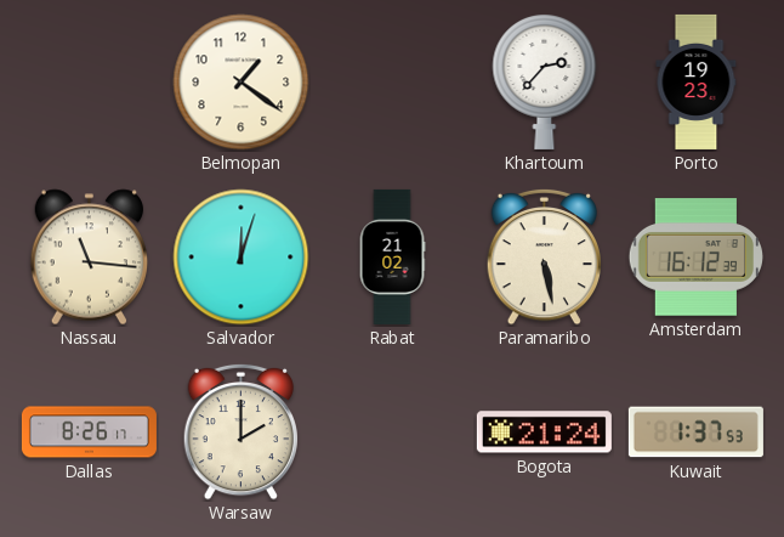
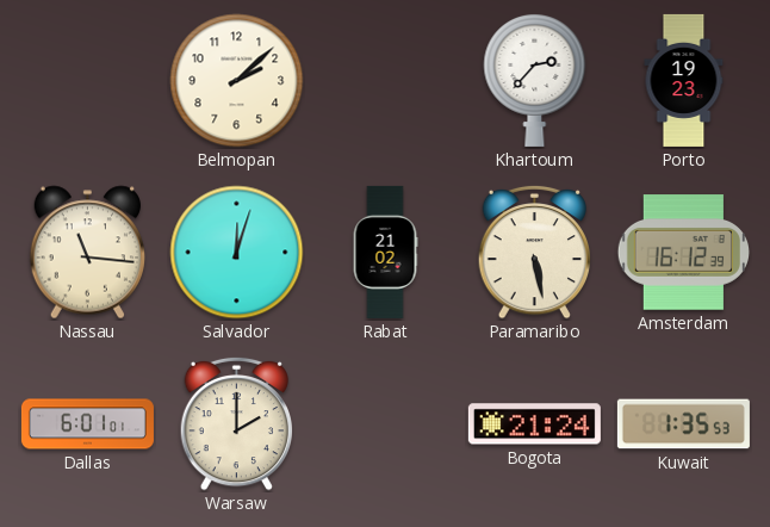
Belmopan: 1:21 -> 2:08
Dallas: 8:26 -> 6:01
Kuwait: 1:37 -> 1:35
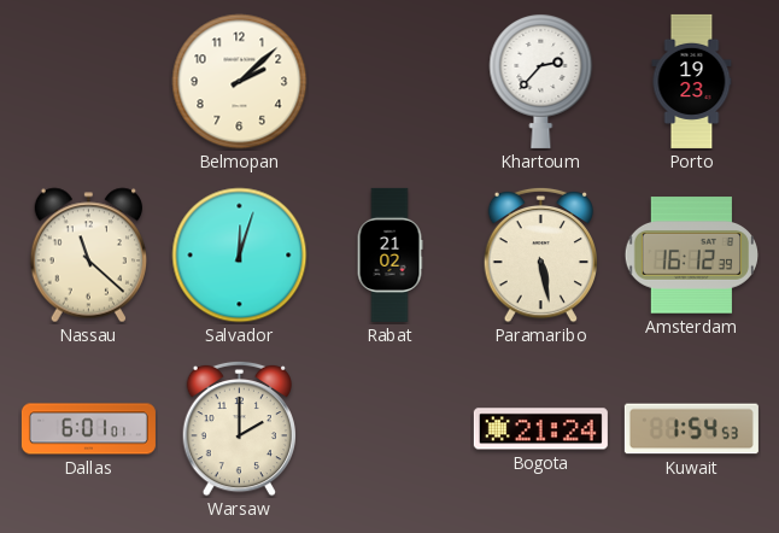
Nassau: 11:16 -> 11:22
Kuwait: 1:35 -> 1:54
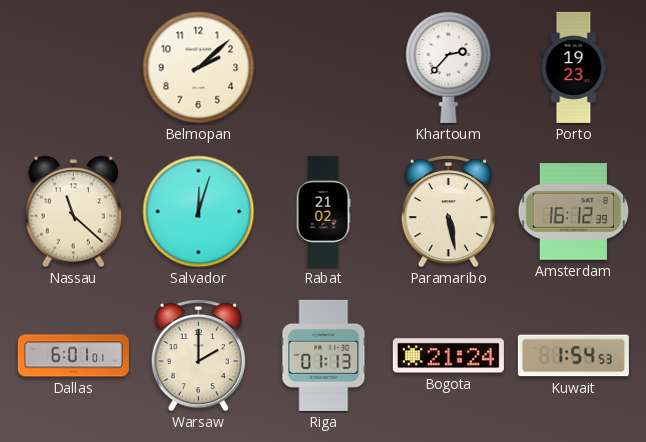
Riga: none -> 01:13
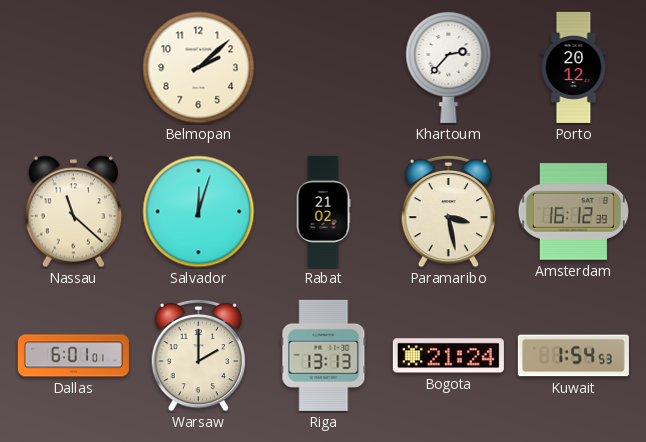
Porto: 19:23 -> 20:12
Paramaribo: 5:28 -> 3:28
Riga: 01:13 -> 13:13
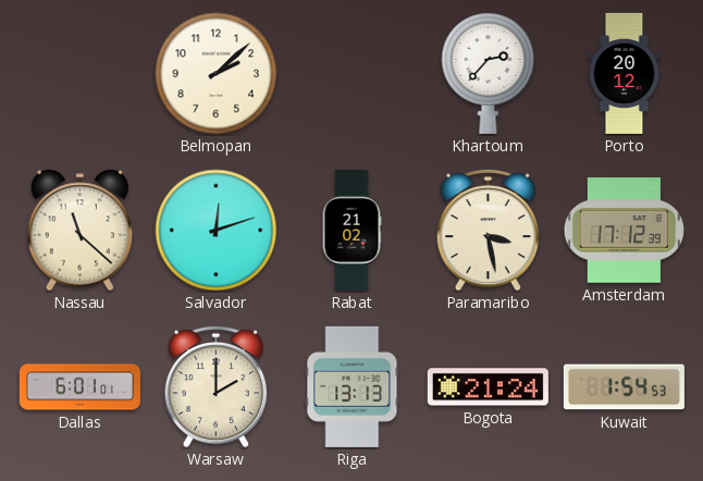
Salvador: 12:03 -> 12:12
Amsterdam: 16:12 -> 17:12
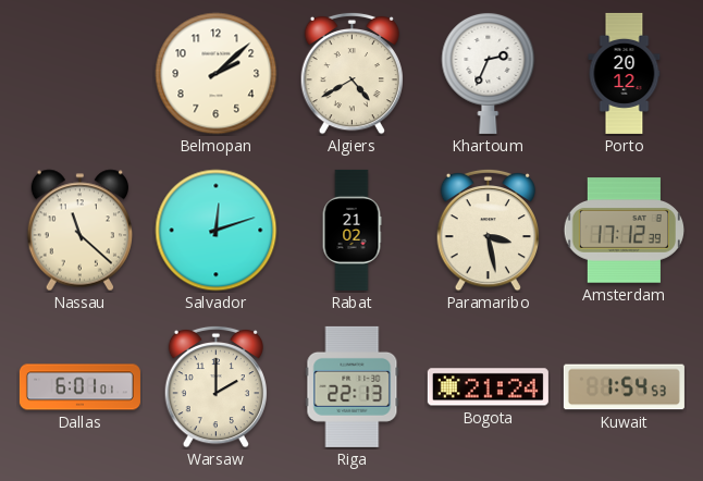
Algiers: none -> 4:40
Khartoum: 2:37 -> 2:34
Riga: 13:13 -> 22:13
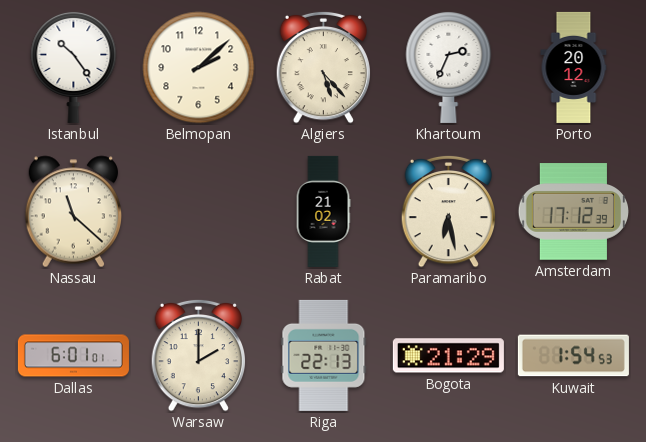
Istanbul: none -> 10:24
Algiers: 4:40 -> 5:23
Salvador: 12:12 -> none
Paramaribo: 3:28 -> 6:28
Bogota: 21:24 -> 21:29
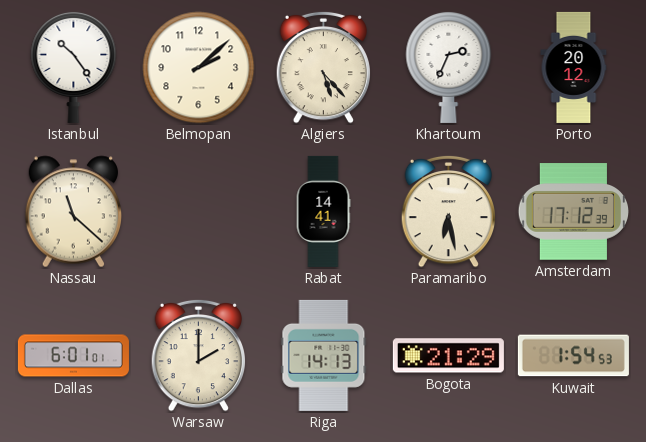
Rabat: 21:02 -> 14:41
Riga: 22:13 -> 14:13
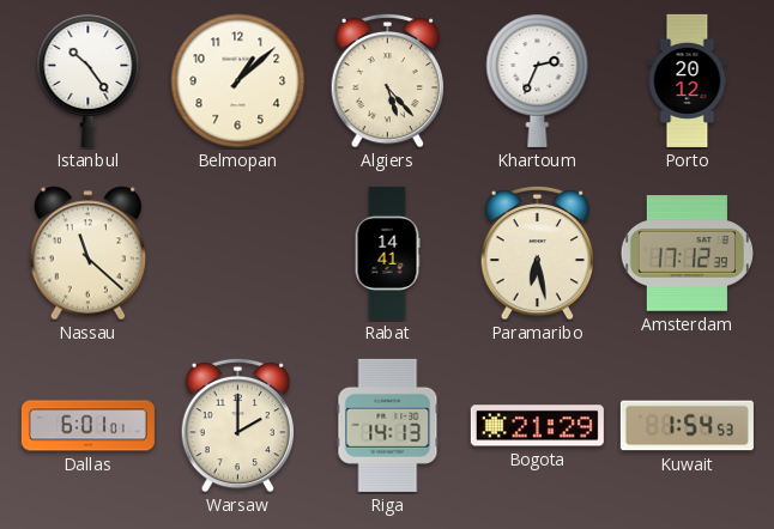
Belmopan: 2:08 -> 1:08
